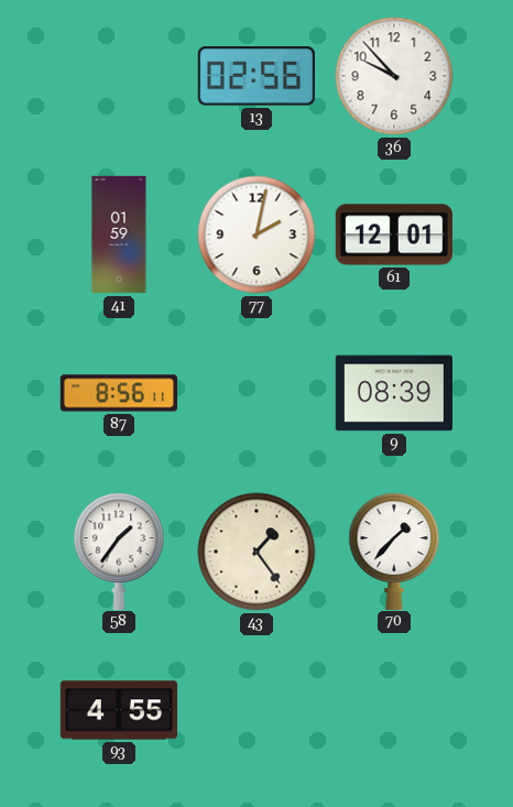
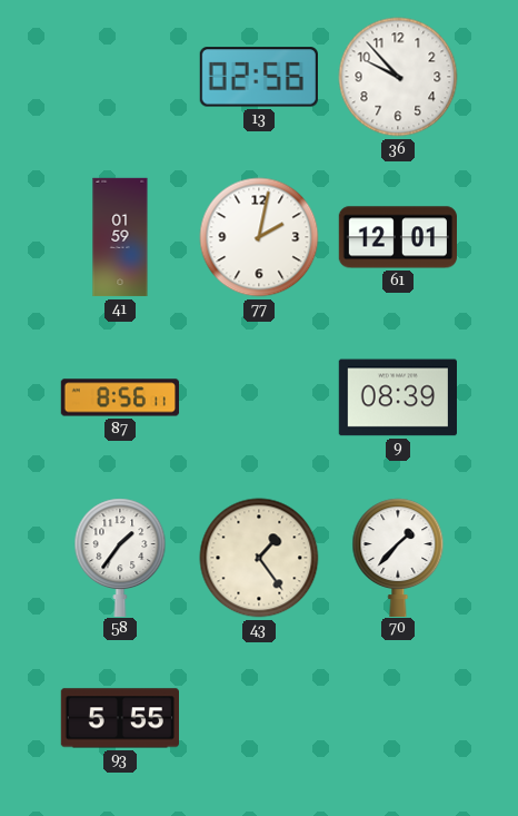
93: 4:55 -> 5:55
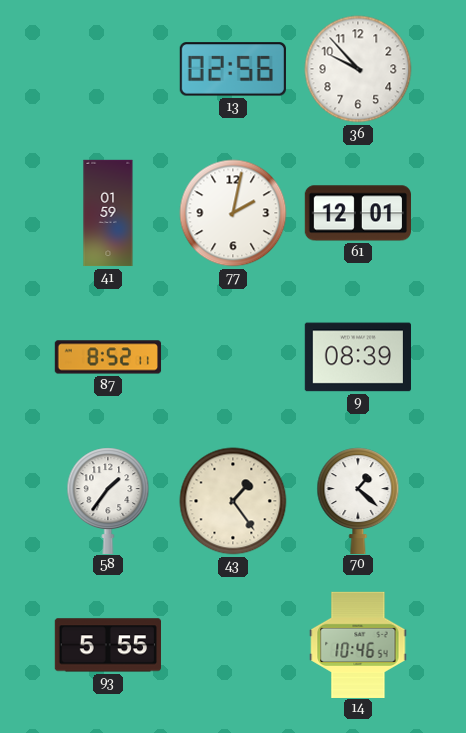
87: 8:56 -> 8:52
70: 1:37 -> 1:22
14: none -> 10:46
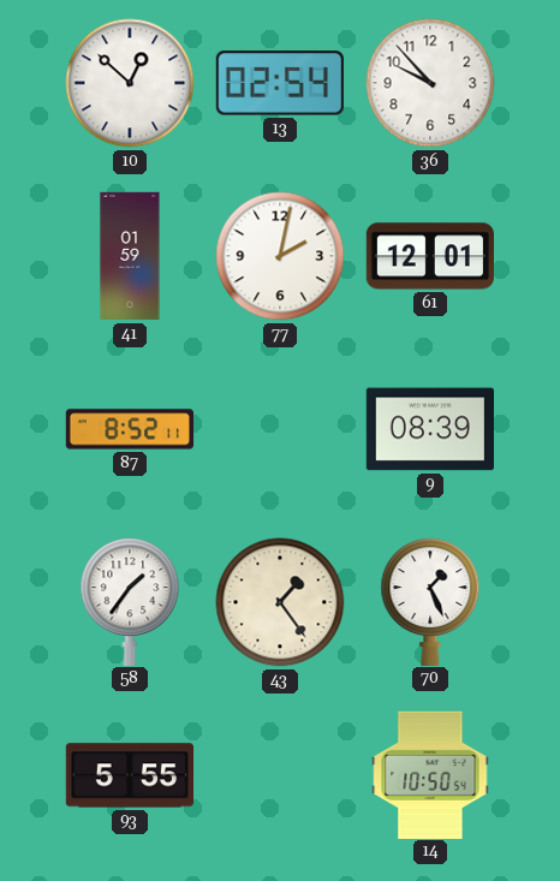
10: none -> 12:52
13: 02:56 -> 02:54
70: 1:22 -> 1:26
14: 10:46 -> 10:50
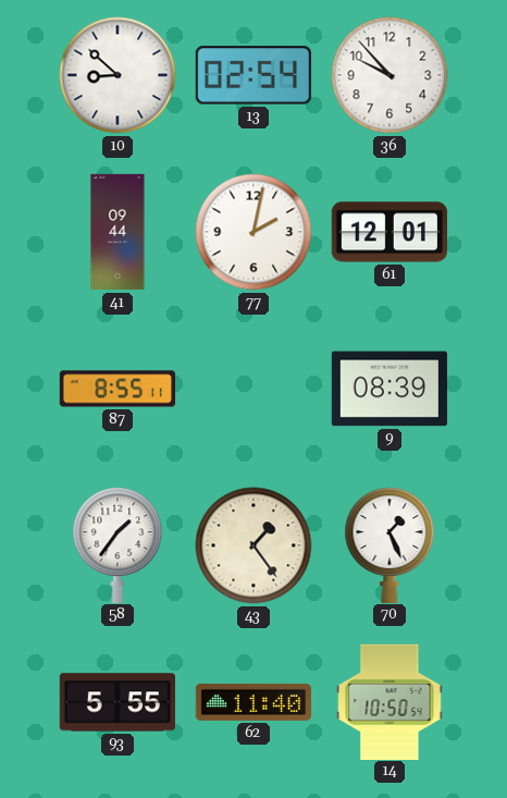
10: 12:52 -> 8:52
41: 01:59 -> 09:44
87: 8:52 -> 8:55
62: none -> 11:40
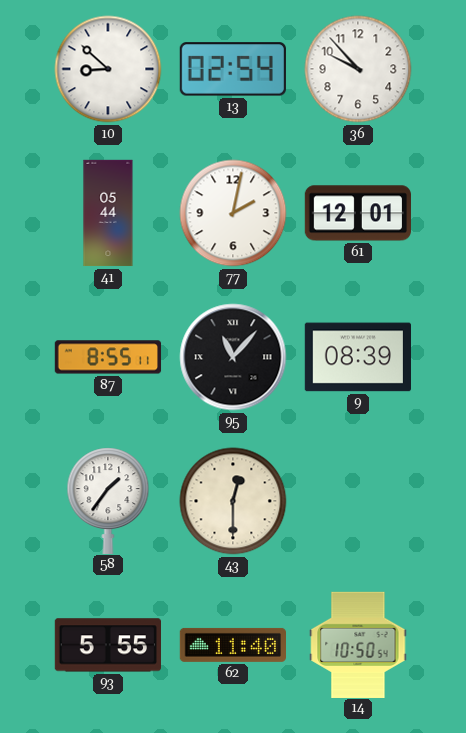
41: 09:44 -> 05:44
95: none -> 11:07
43: 1:24 -> 12:30
70: 1:26 -> none
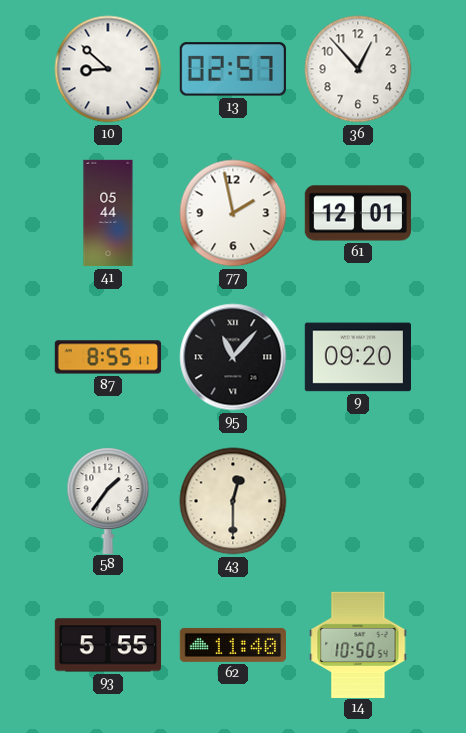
13: 02:54 -> 02:57
36: 9:53 -> 12:53
77: 2:02 -> 1:58
9: 08:39 -> 09:20
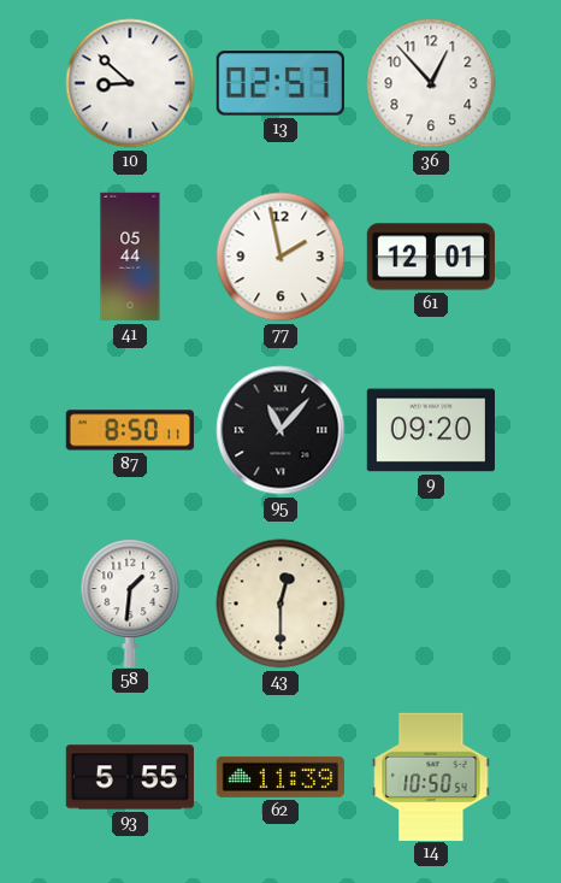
87: 8:55 -> 8:50
58: 1:36 -> 1:31
62: 11:40 -> 11:39
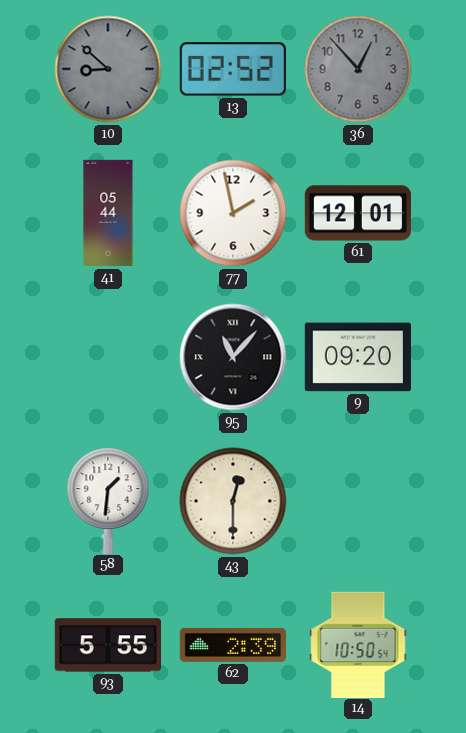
10 dial: white -> grey
13: 02:57 -> 02:52
36 dial: white -> grey
87: 8:50 -> none
62: 11:39 -> 2:39
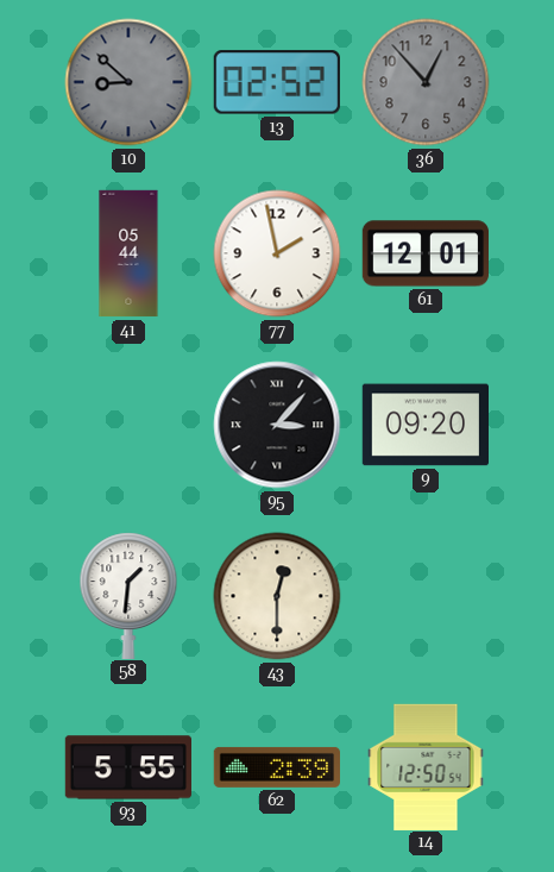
95: 11:07 -> 3:07
14: 10:50 -> 12:50
